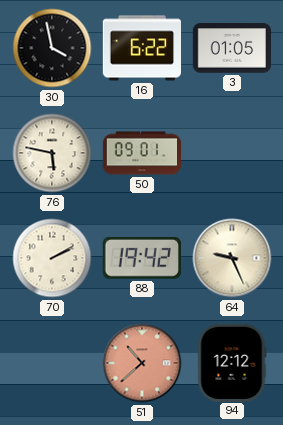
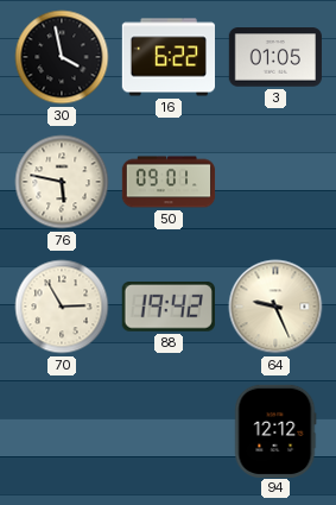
70: 2:10 -> 2:55
51: 10:38 -> none
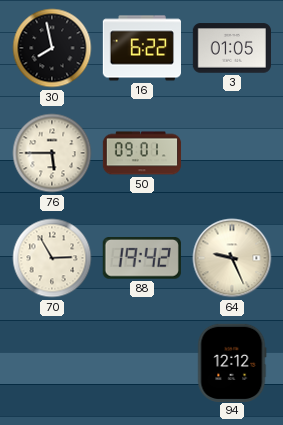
30: 3:58 -> 7:58
76: 5:47 -> 5:45
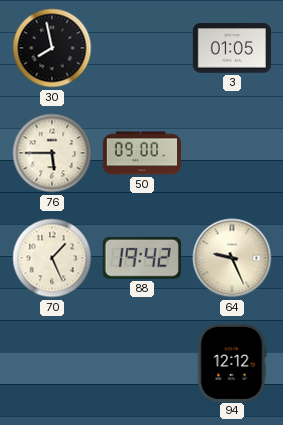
16: 6:22 -> none
50: 09:01 -> 09:00
70: 2:55 -> 1:26
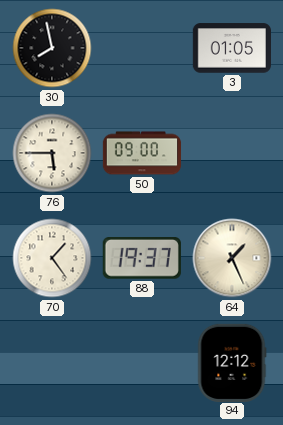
70: 1:26 -> 1:24
88: 19:42 -> 19:37
64: 9:26 -> 1:26
